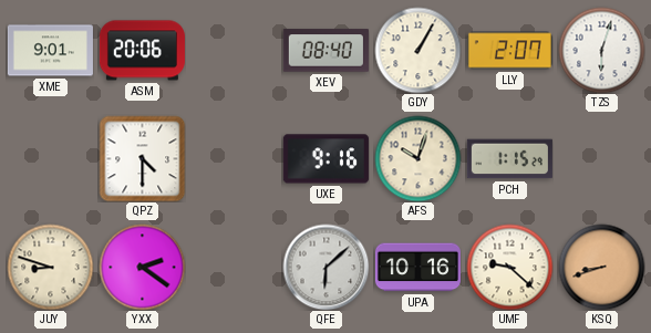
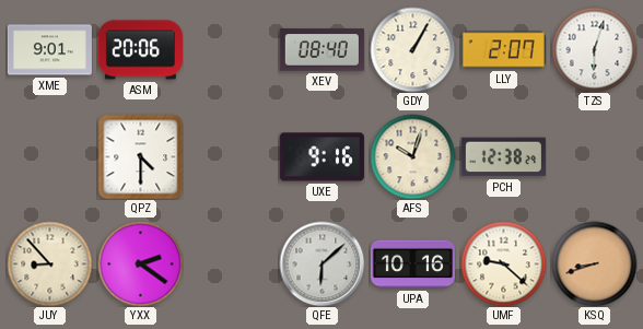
PCH: 1:15 -> 12:38
JUY: 8:48 -> 8:53
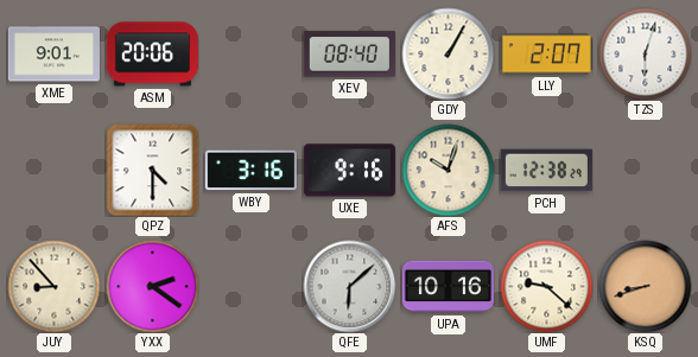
WBY: none -> 3:16
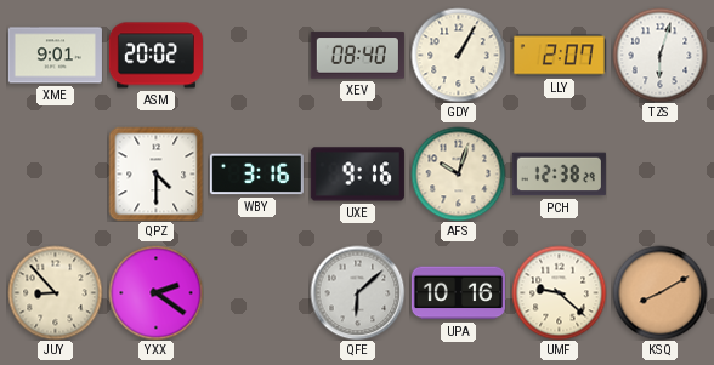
ASM: 20:06 -> 20:02
KSQ: 8:42 -> 8:10
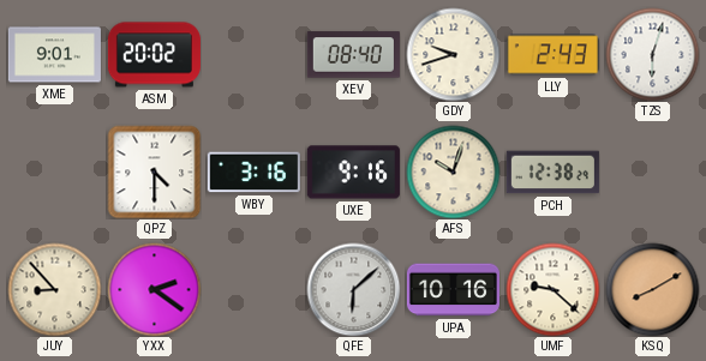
GDY: 1:05 -> 9:42
LLY: 2:07 -> 2:43
